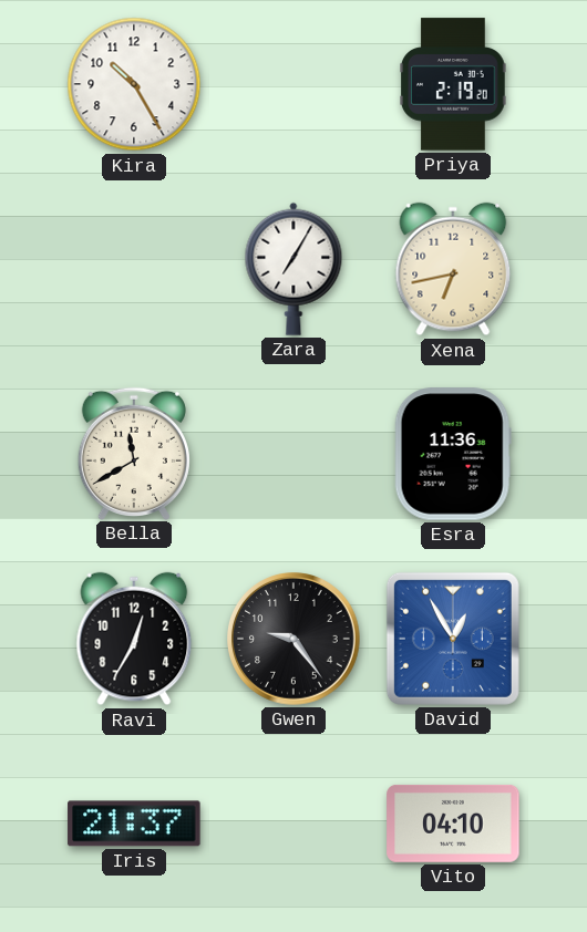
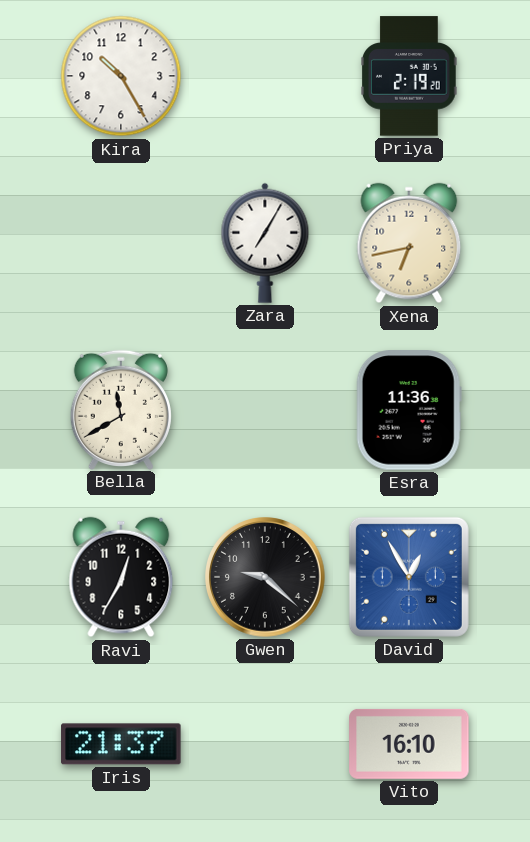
Gwen: 9:24 -> 9:22
Vito: 04:10 -> 16:10
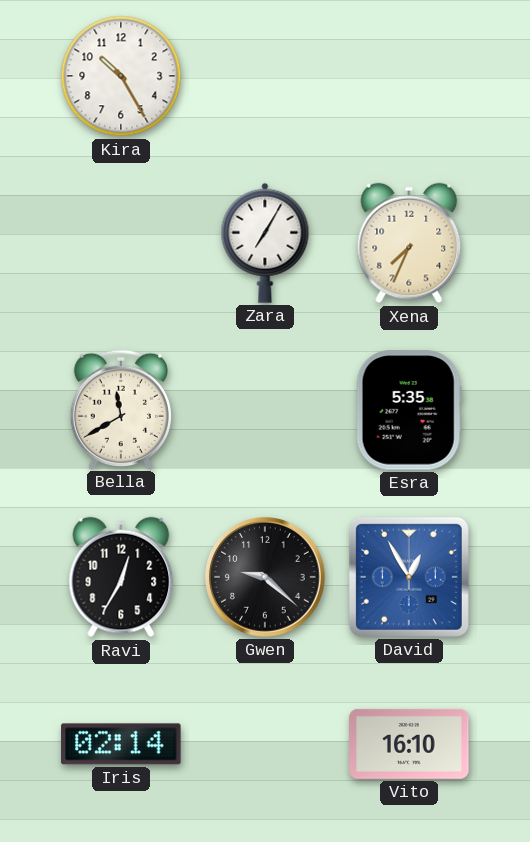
Priya: 2:19 -> none
Xena: 6:43 -> 7:34
Esra: 11:36 -> 5:35
Iris: 21:37 -> 02:14
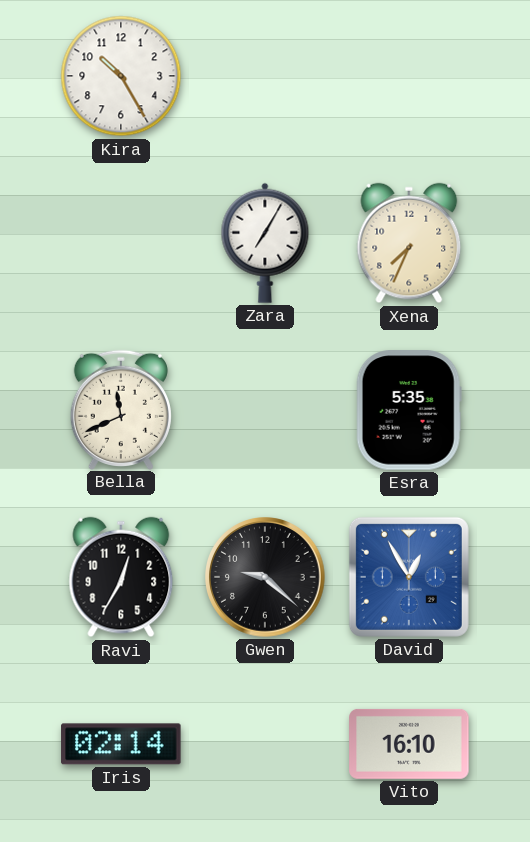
Bella: 11:40 -> 11:41
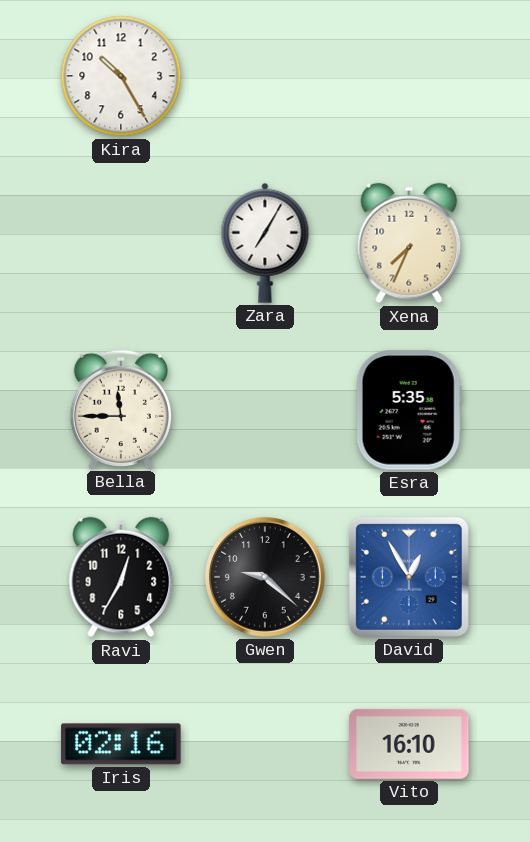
Bella: 11:41 -> 11:45
Iris: 02:14 -> 02:16
